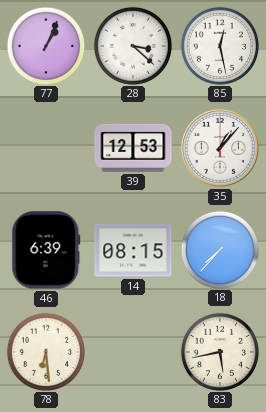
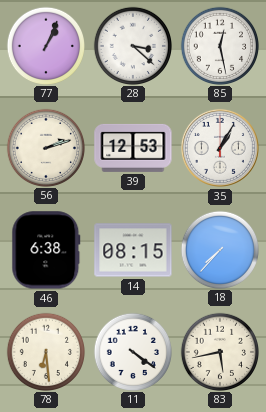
56: none -> 2:12
35: 1:07 -> 1:05
46: 6:39 -> 6:38
11: none -> 4:21
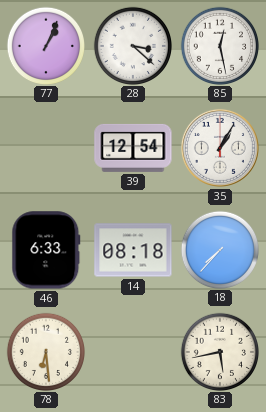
56: 2:12 -> none
39: 12:53 -> 12:54
46: 6:38 -> 6:33
14: 08:15 -> 08:18
11: 4:21 -> none
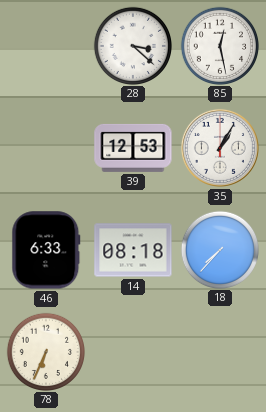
77: 1:04 -> none
39: 12:54 -> 12:53
78: 6:29 -> 6:34
83: 5:43 -> none
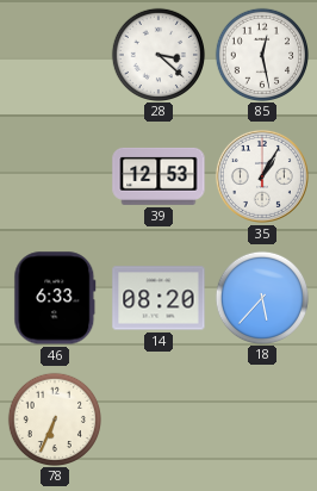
14: 08:18 -> 08:20
18: 7:37 -> 5:37
